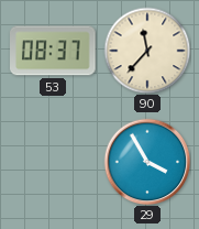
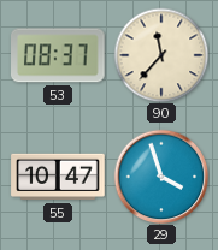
55: none -> 10:47
29: 3:55 -> 3:57
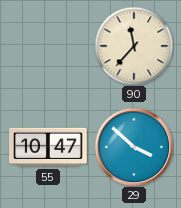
53: 08:37 -> none
29: 3:57 -> 3:52
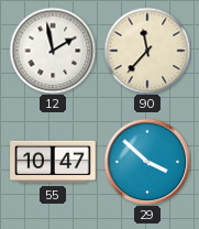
12: none -> 1:58
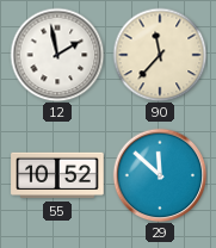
55: 10:47 -> 10:52
29: 3:52 -> 11:52
